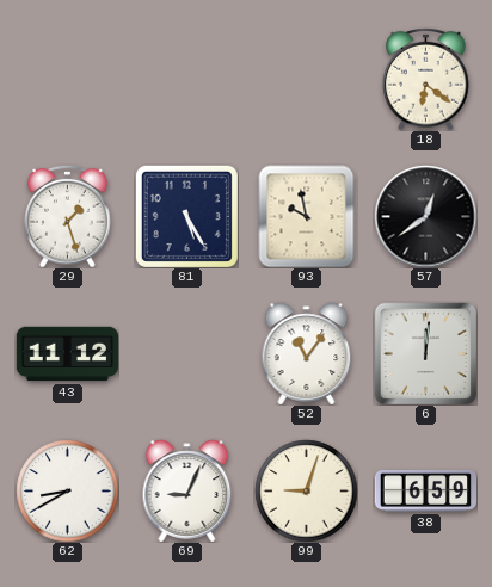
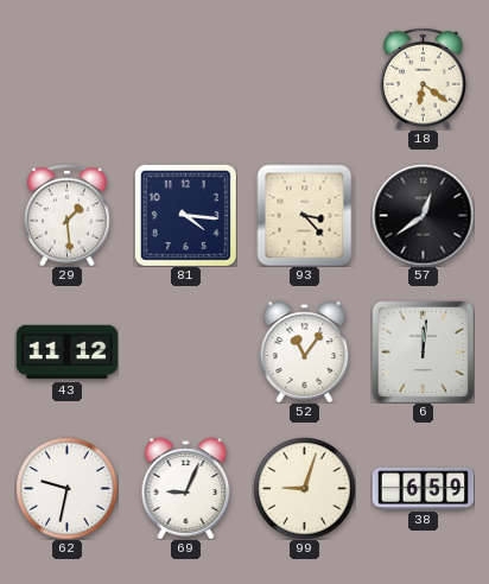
29: 1:27 -> 1:29
81: 5:25 -> 4:16
93: 9:58 -> 3:23
62: 8:40 -> 9:32
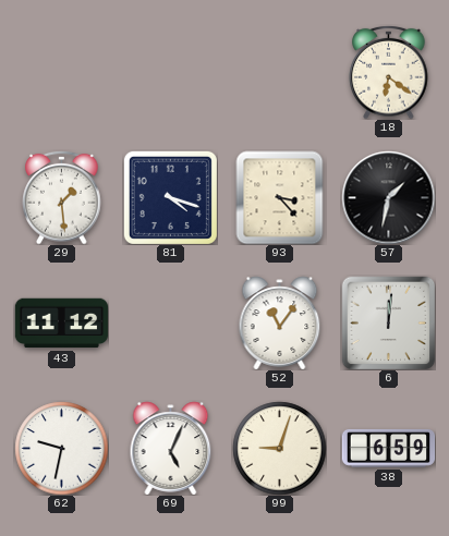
81: 4:16 -> 4:18
57: 12:39 -> 1:32
69: 9:04 -> 5:04
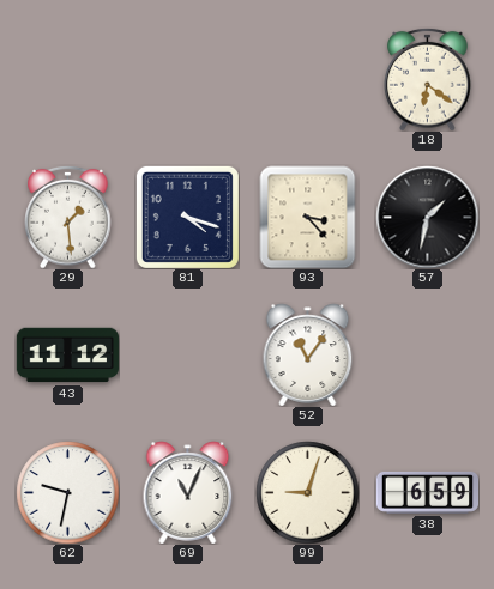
6: 12:01 -> none
69: 5:04 -> 11:04
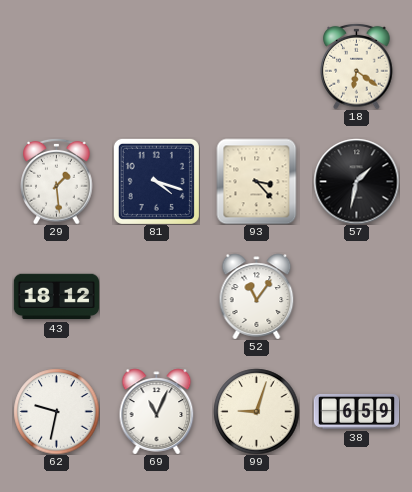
43: 11:12 -> 18:12
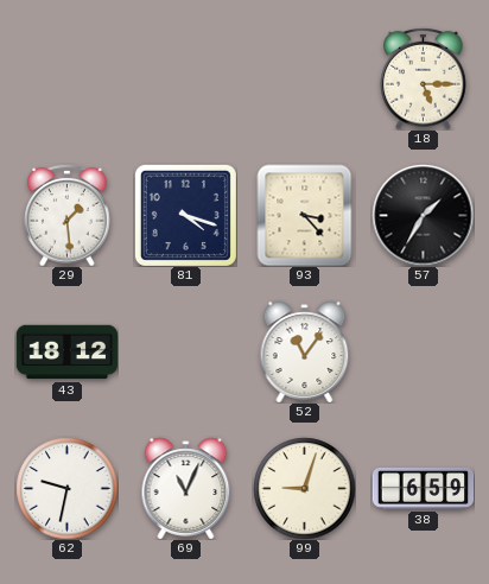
18: 6:21 -> 5:15
57: 1:32 -> 1:35
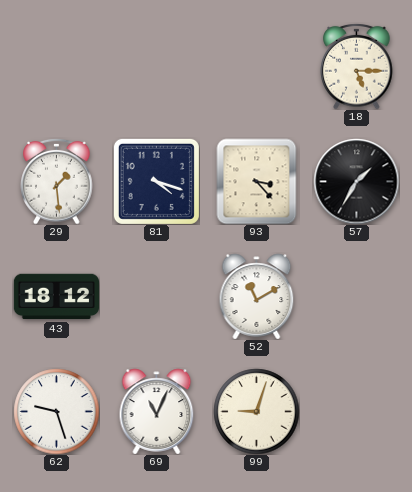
52: 11:06 -> 11:10
62: 9:32 -> 9:27
38: 6:59 -> none
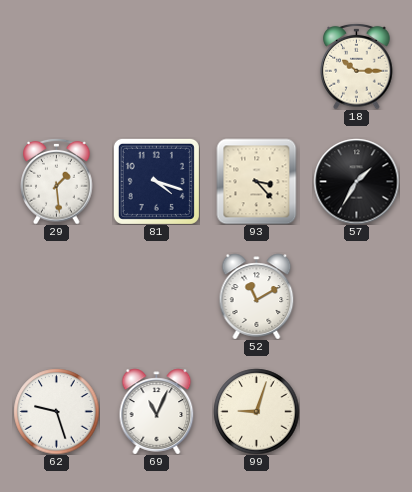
18: 5:15 -> 10:15
43: 18:12 -> none
